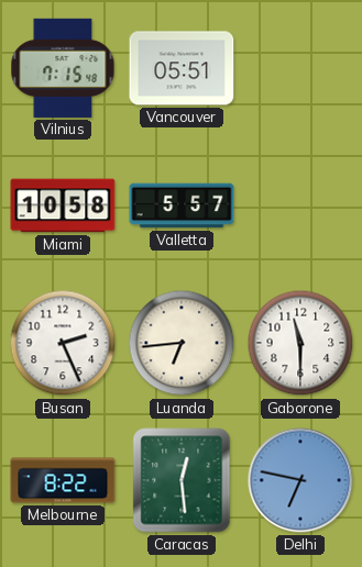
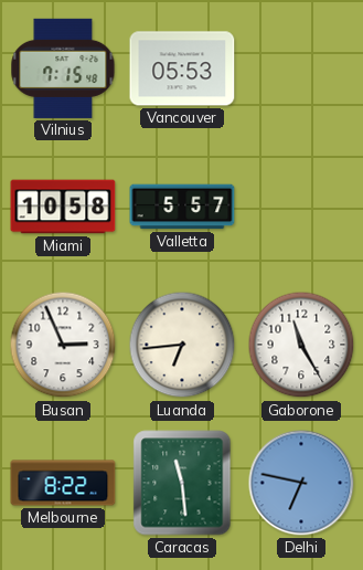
Vancouver: 05:51 -> 05:53
Busan: 2:26 -> 2:56
Gaborone: 11:30 -> 11:25
Caracas: 12:29 -> 11:29
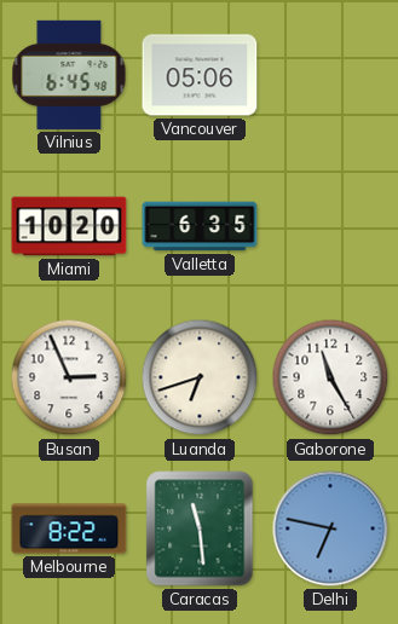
Vilnius: 7:15 -> 6:45
Vancouver: 05:53 -> 05:06
Miami: 10:58 -> 10:20
Valletta: 5:57 -> 6:35
Luanda: 6:44 -> 6:42
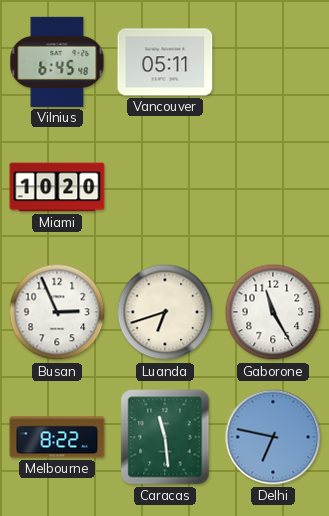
Vancouver: 05:06 -> 05:11
Valletta: 6:35 -> none
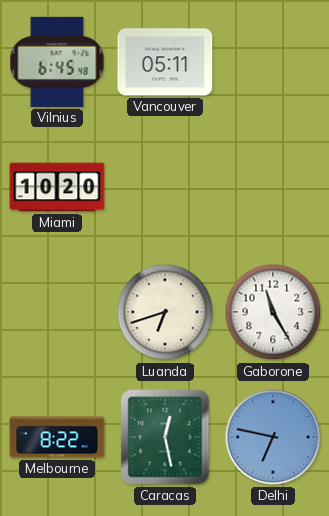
Busan: 2:56 -> none
Caracas: 11:29 -> 12:28
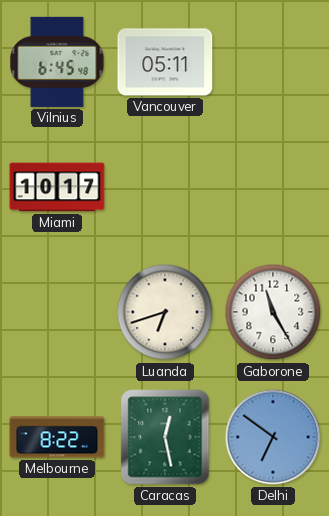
Miami: 10:20 -> 10:17
Delhi: 6:47 -> 6:51
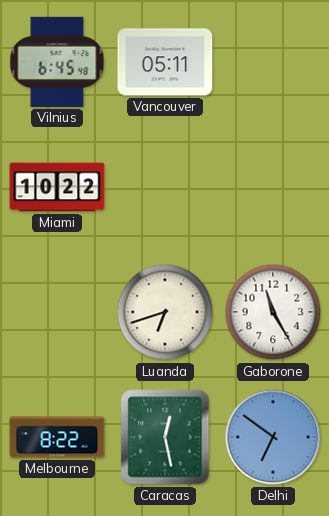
Miami: 10:17 -> 10:22
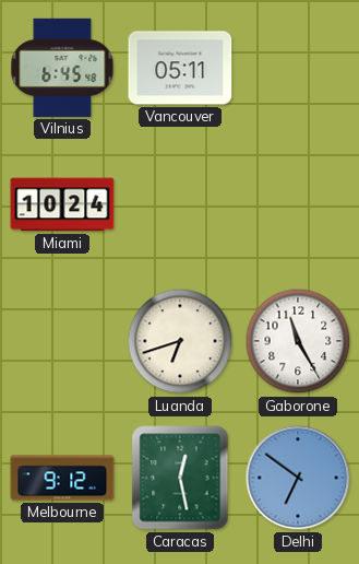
Miami: 10:22 -> 10:24
Melbourne: 8:22 -> 9:12
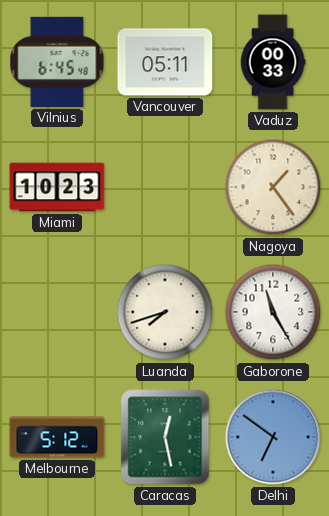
Vaduz: none -> 00:33
Miami: 10:24 -> 10:23
Nagoya: none -> 1:24
Luanda: 6:42 -> 7:42
Melbourne: 9:12 -> 5:12
